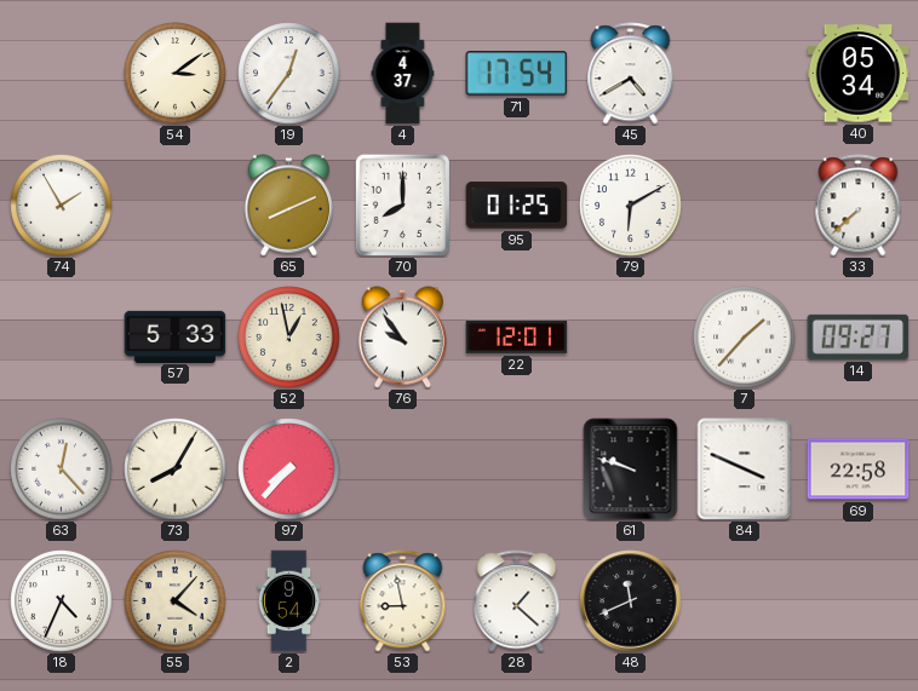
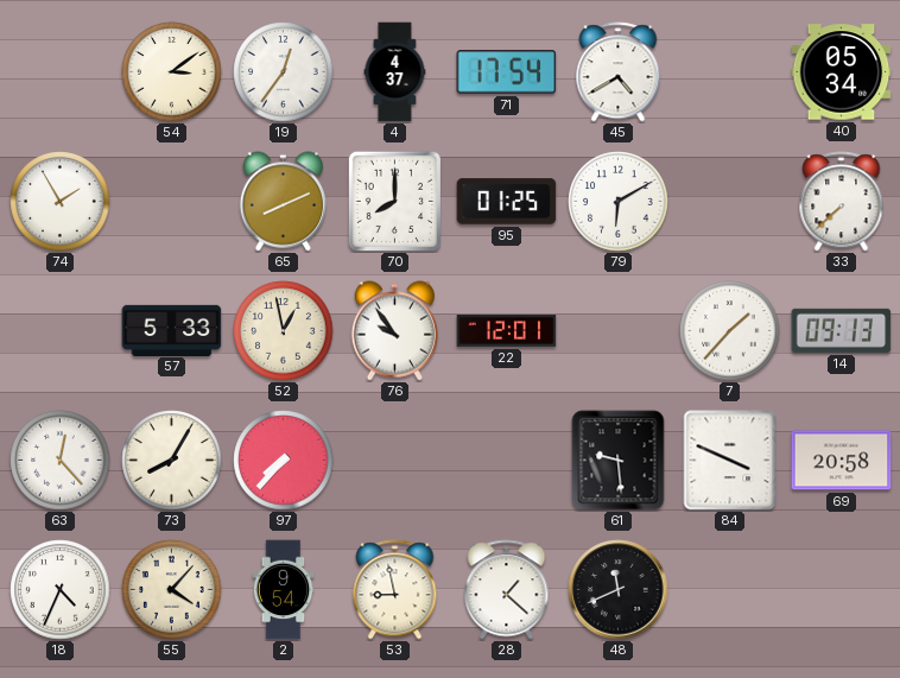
14: 09:27 -> 09:13
61: 9:48 -> 9:29
69: 22:58 -> 20:58
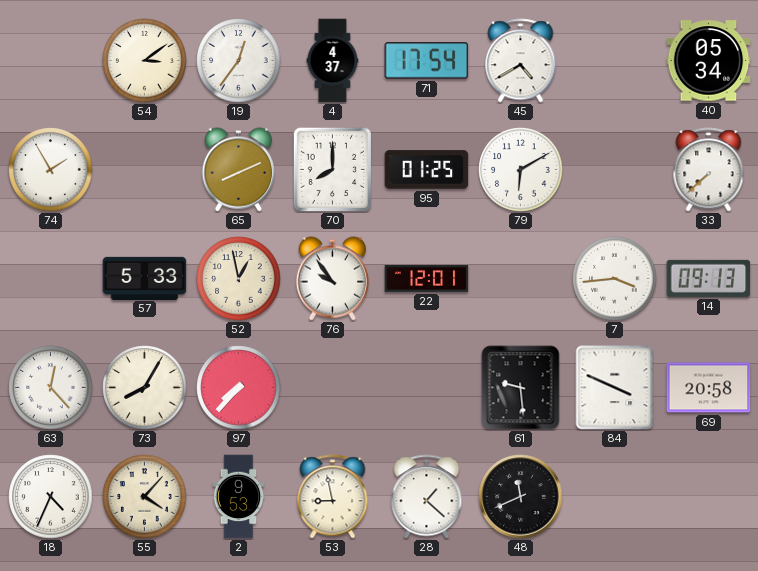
7: 1:37 -> 3:44
2: 9:54 -> 9:53
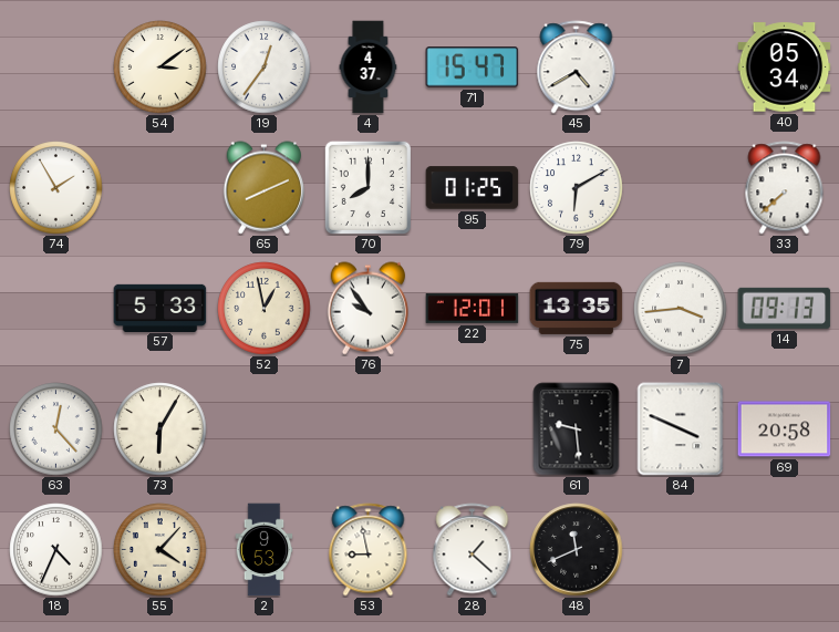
71: 17:54 -> 15:47
75: none -> 13:35
73: 8:05 -> 6:05
97: 7:37 -> none
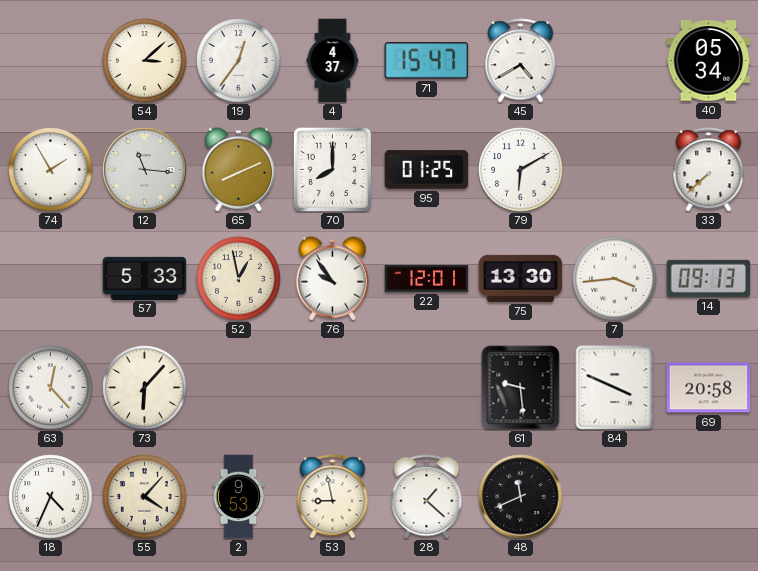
54: 3:09 -> 3:08
12: none -> 11:16
75: 13:35 -> 13:30
73: 6:05 -> 6:07
